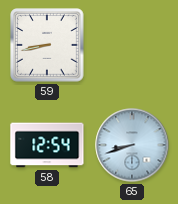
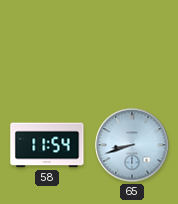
59: 8:43 -> none
58: 12:54 -> 11:54
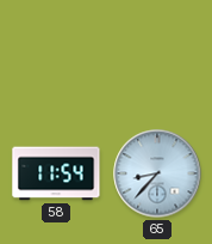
65: 8:42 -> 8:37
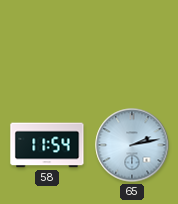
65: 8:37 -> 2:13
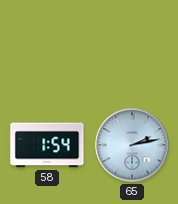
58: 11:54 -> 1:54
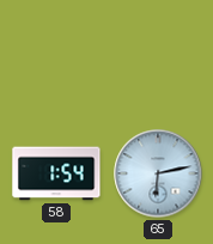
65: 2:13 -> 6:13
